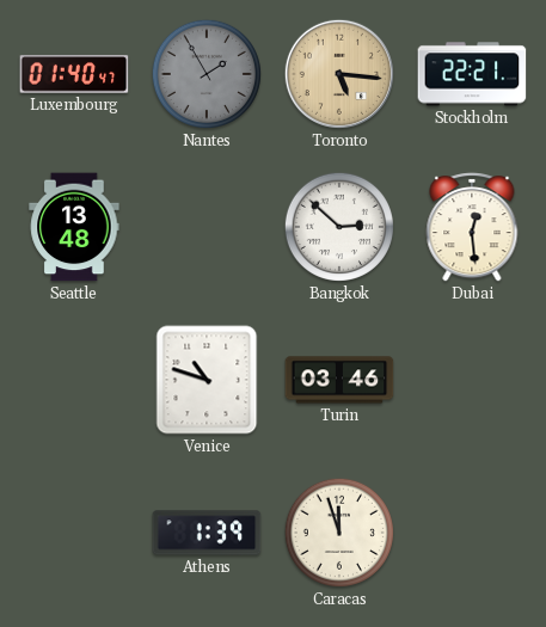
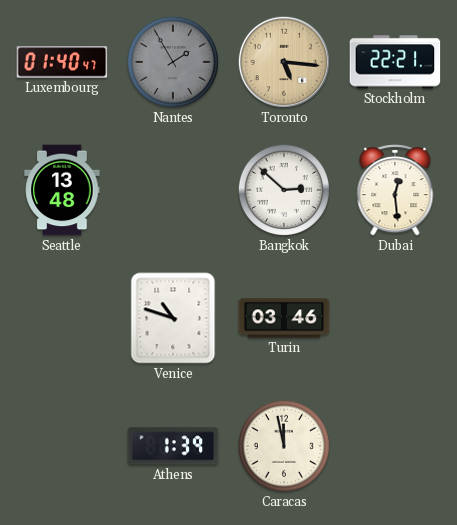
Caracas: 11:57 -> 11:58
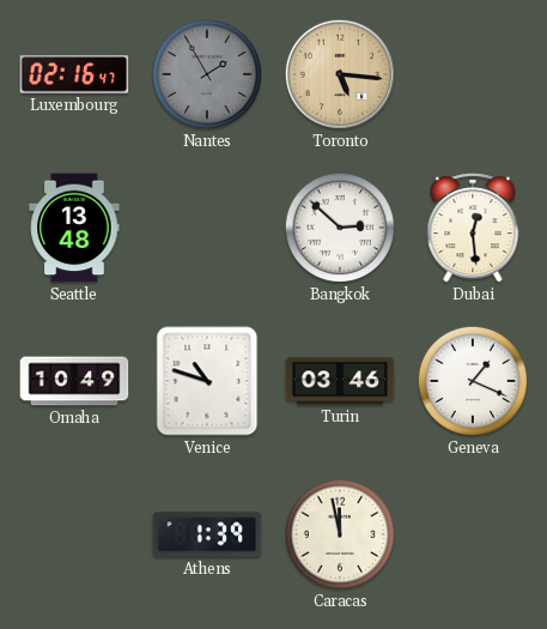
Luxembourg: 01:40 -> 02:16
Stockholm: 22:21 -> none
Omaha: none -> 10:49
Geneva: none -> 1:19
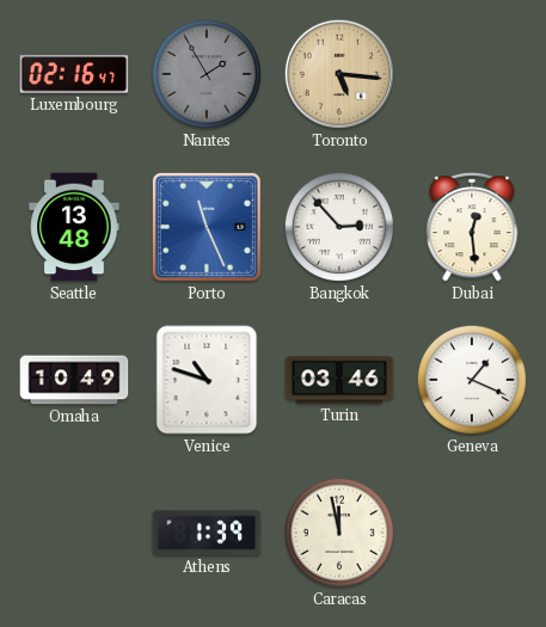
Porto: none -> 11:26
Bangkok: 2:52 -> 2:53
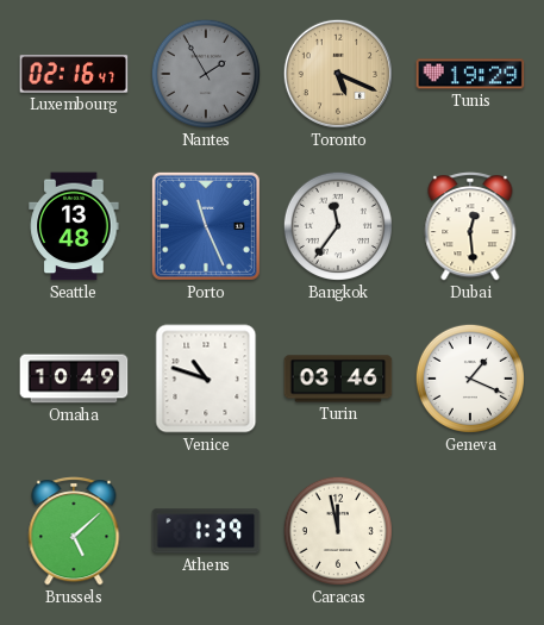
Toronto: 5:16 -> 5:19
Tunis: none -> 19:29
Bangkok: 2:53 -> 11:36
Brussels: none -> 5:08
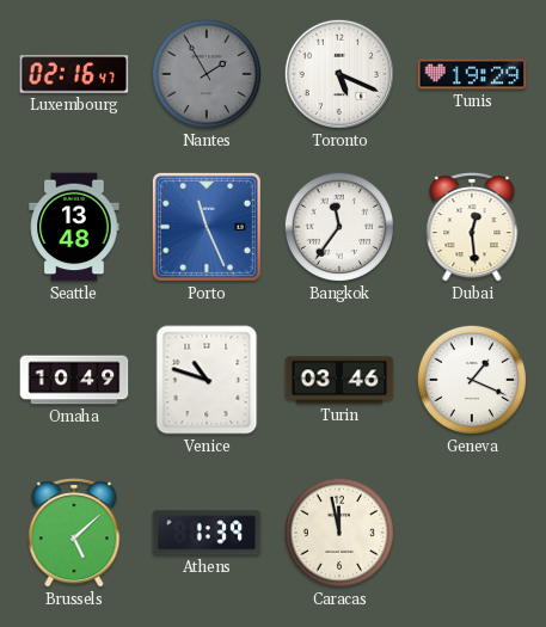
Toronto dial: champagne -> white
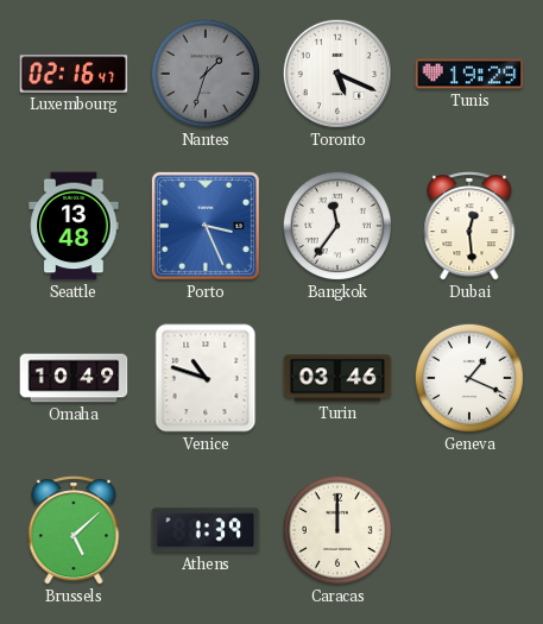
Nantes: 1:55 -> 1:33
Porto: 11:26 -> 3:26
Caracas: 11:58 -> 12:00
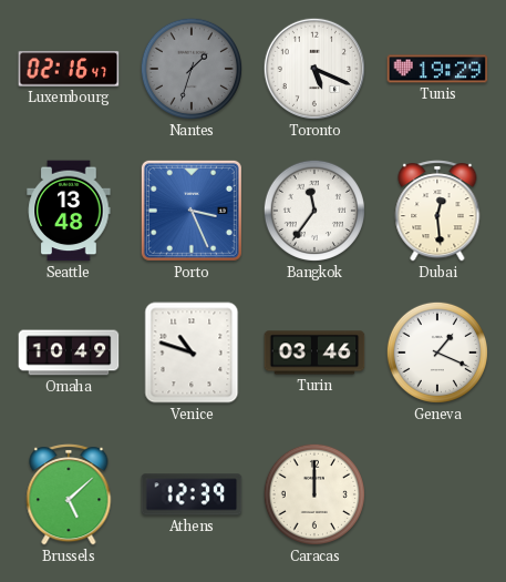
Athens: 1:39 -> 12:39
